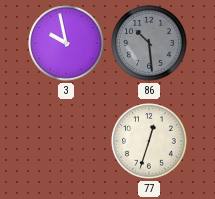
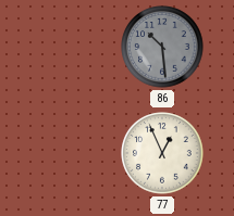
3: 9:58 -> none
77: 12:33 -> 12:56
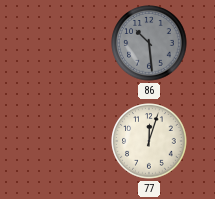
77: 12:56 -> 12:03
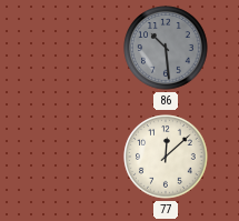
77: 12:03 -> 12:08
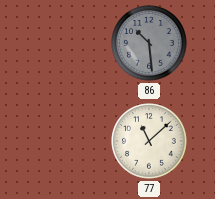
77: 12:08 -> 11:08
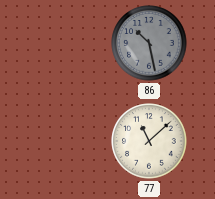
86: 10:29 -> 10:28
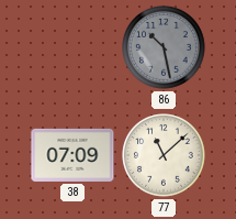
38: none -> 07:09
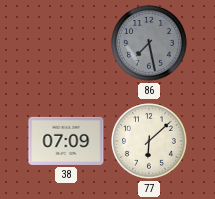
86: 10:28 -> 7:28
77: 11:08 -> 6:08
